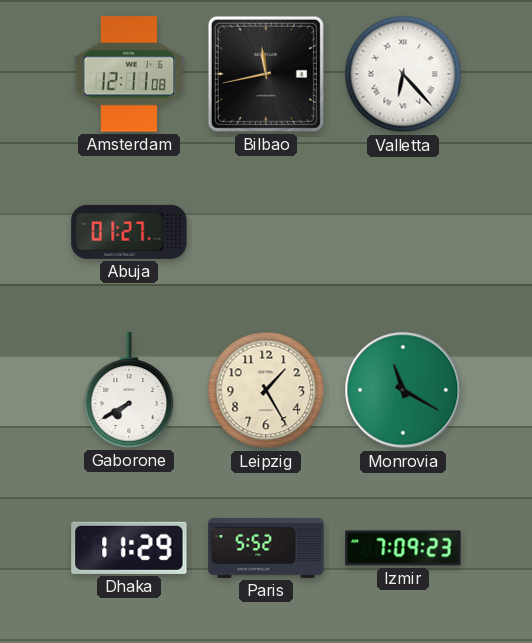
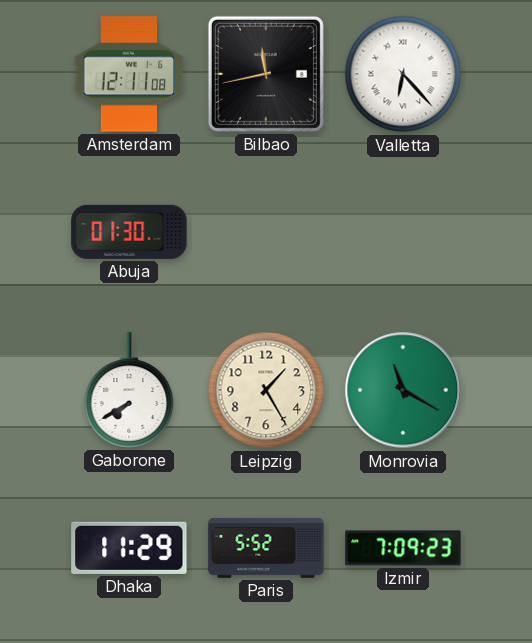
Abuja: 01:27 -> 01:30
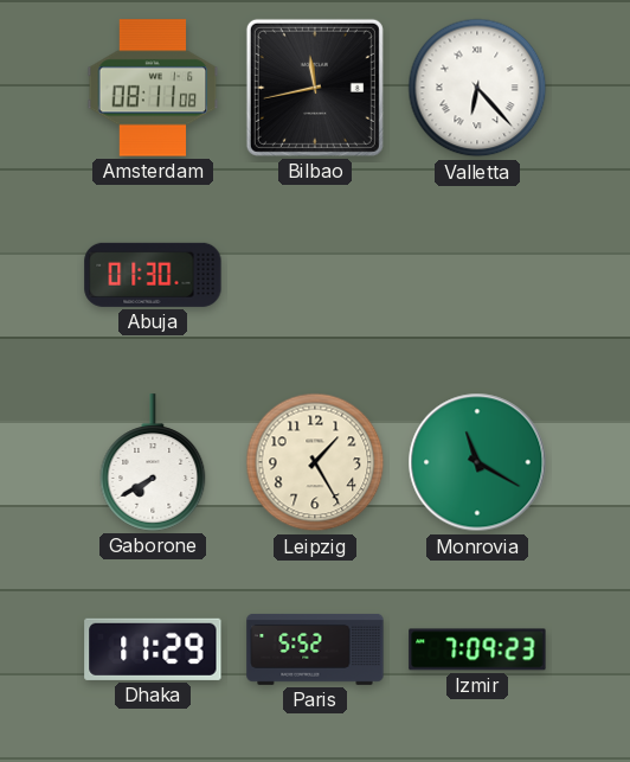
Amsterdam: 12:11 -> 08:11
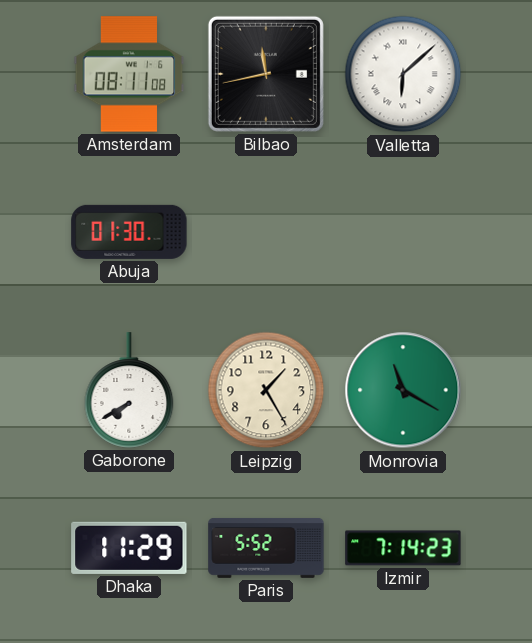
Valletta: 6:23 -> 6:08
Izmir: 7:09 -> 7:14
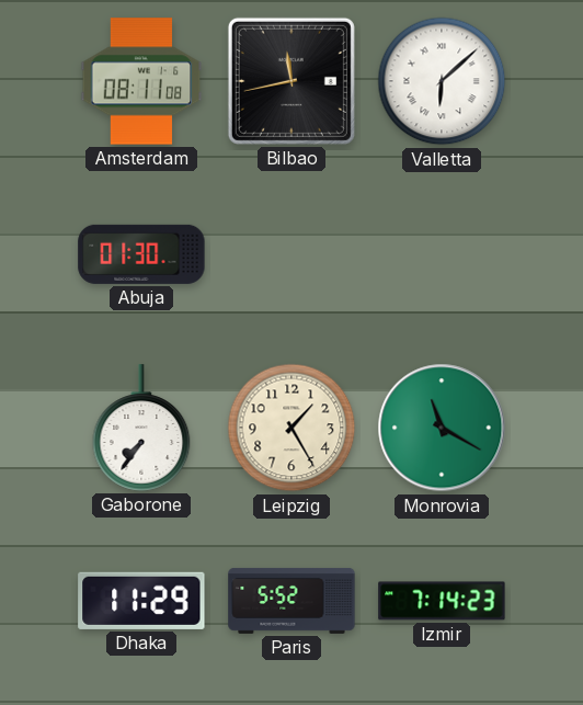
Gaborone: 7:40 -> 7:36
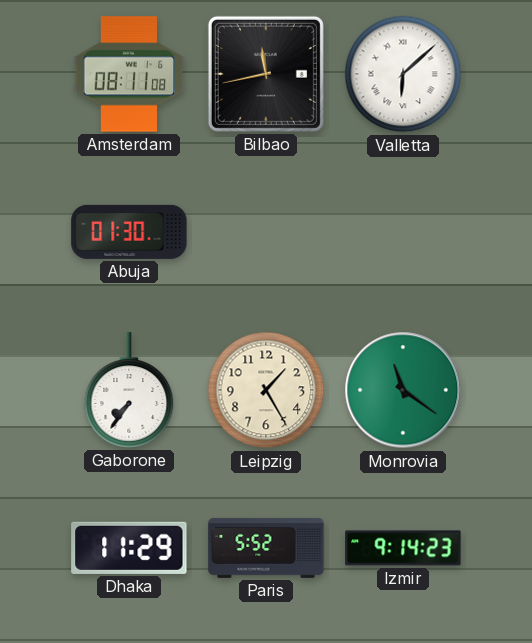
Monrovia: 11:20 -> 11:21
Izmir: 7:14 -> 9:14
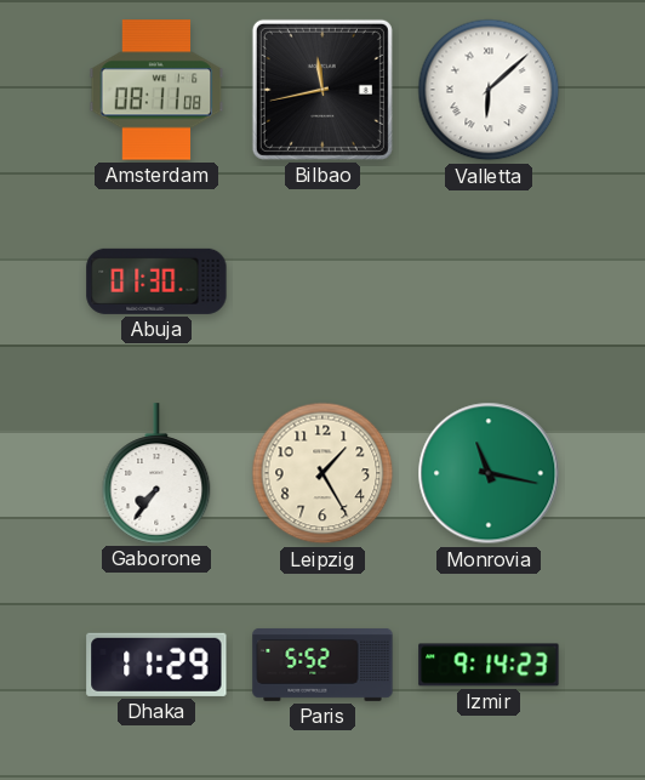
Monrovia: 11:21 -> 11:17
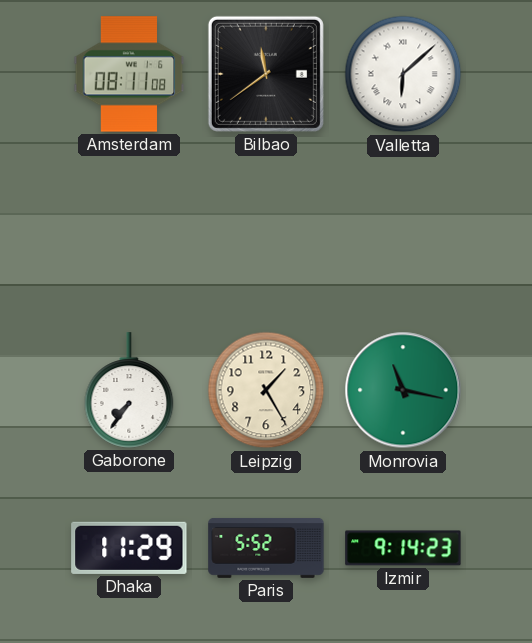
Bilbao: 11:43 -> 11:39
Abuja: 01:30 -> none
